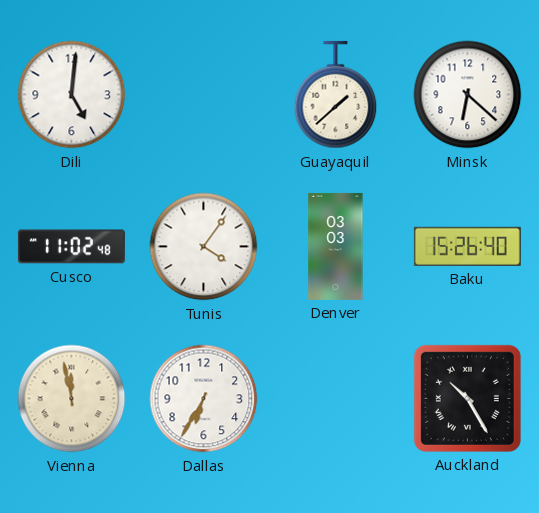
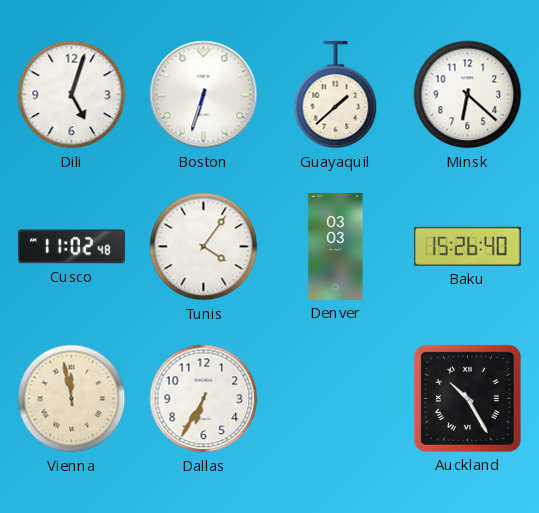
Dili: 5:01 -> 5:03
Boston: none -> 6:33
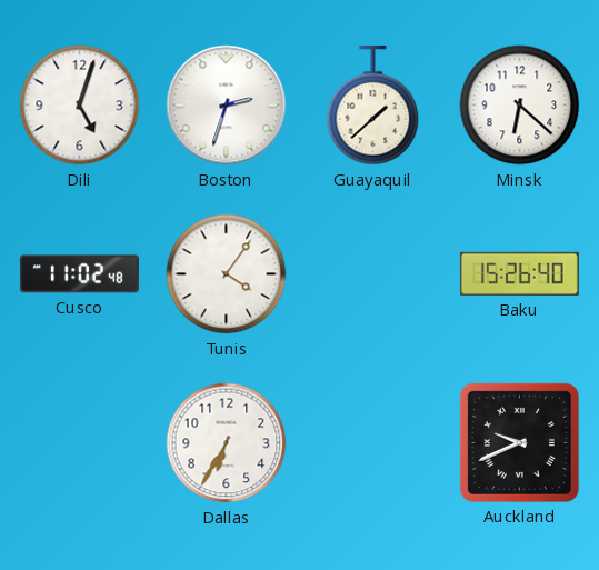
Boston: 6:33 -> 2:33
Denver: 03:03 -> none
Vienna: 11:58 -> none
Auckland: 10:25 -> 9:41
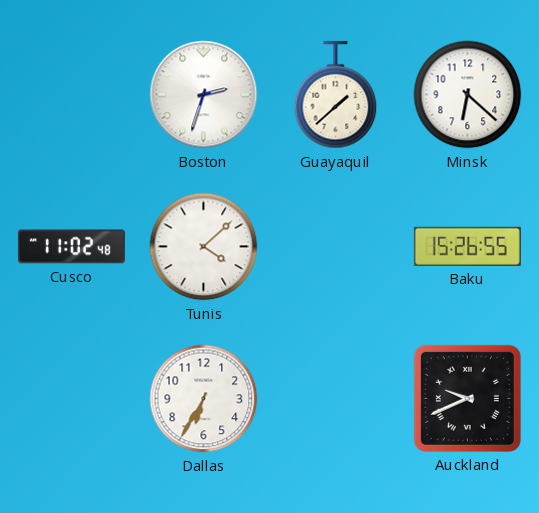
Dili: 5:03 -> none
Tunis: 4:06 -> 4:08
Baku: 15:26:40 -> 15:26:55
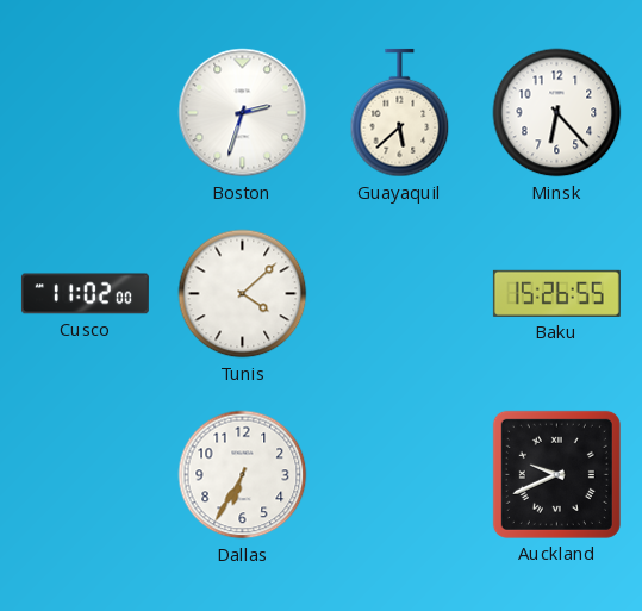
Guayaquil: 1:38 -> 5:38
Minsk: 6:22 -> 6:23
Cusco: 11:02:48 -> 11:02:00
